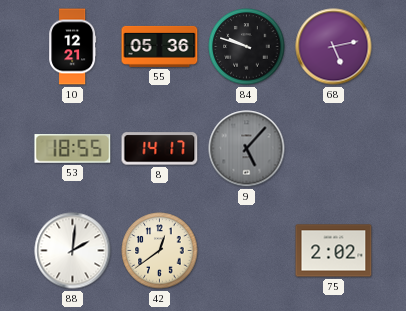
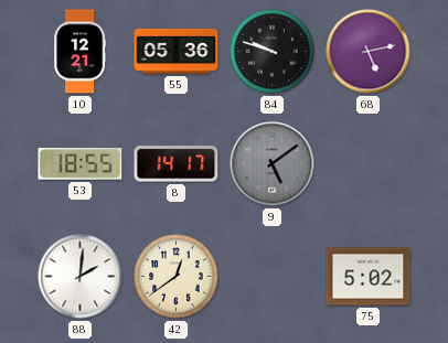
9: 5:07 -> 5:09
75: 2:02 -> 5:02
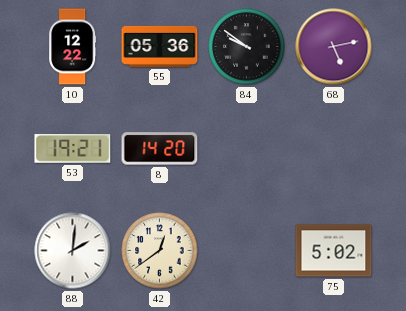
10: 12:21 -> 12:22
84: 9:48 -> 9:51
53: 18:55 -> 19:21
8: 14:17 -> 14:20
9: 5:09 -> none
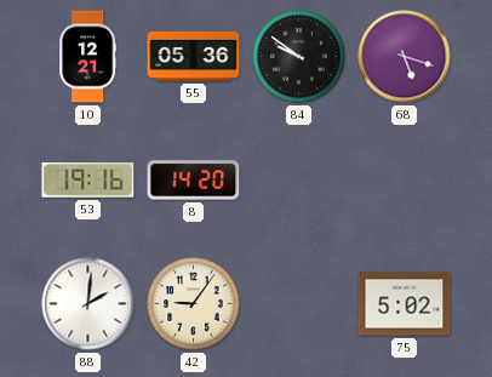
10: 12:22 -> 12:21
68: 5:13 -> 5:18
53: 19:21 -> 19:16
42: 12:39 -> 9:06
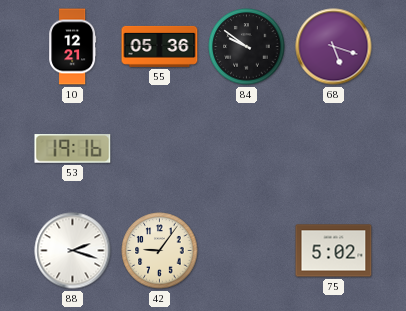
8: 14:20 -> none
88: 2:01 -> 2:18
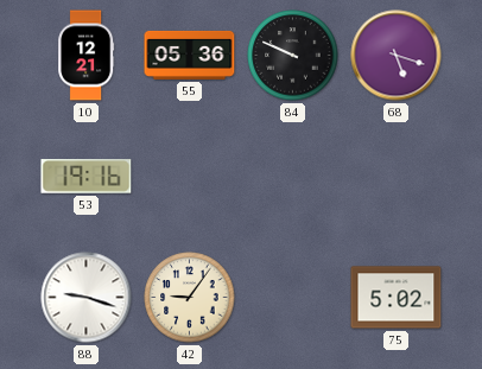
84: 9:51 -> 9:49
88: 2:18 -> 9:18
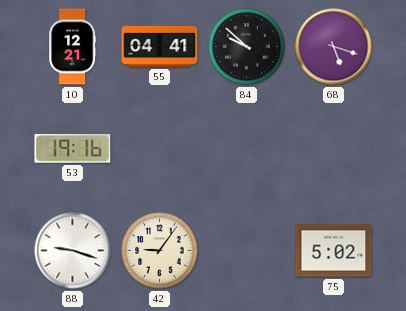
55: 05:36 -> 04:41
84: 9:49 -> 9:52
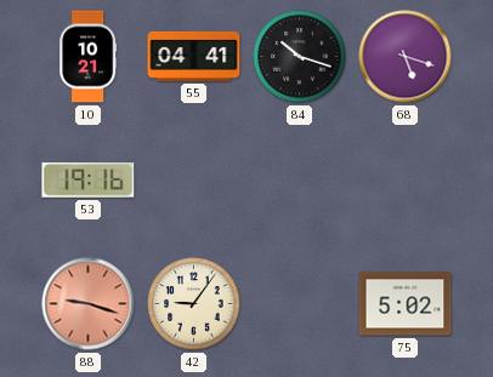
10: 12:21 -> 10:21
84: 9:52 -> 10:18
88 dial: white -> salmon
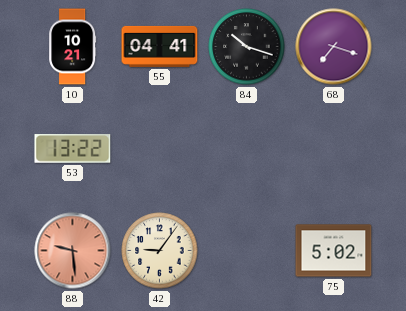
68: 5:18 -> 7:18
53: 19:16 -> 13:22
88: 9:18 -> 9:29
